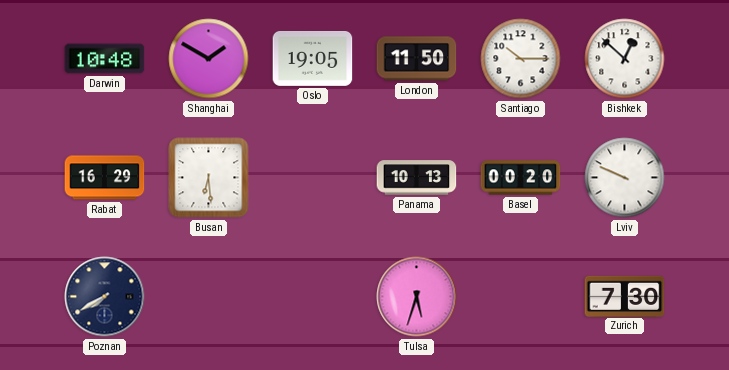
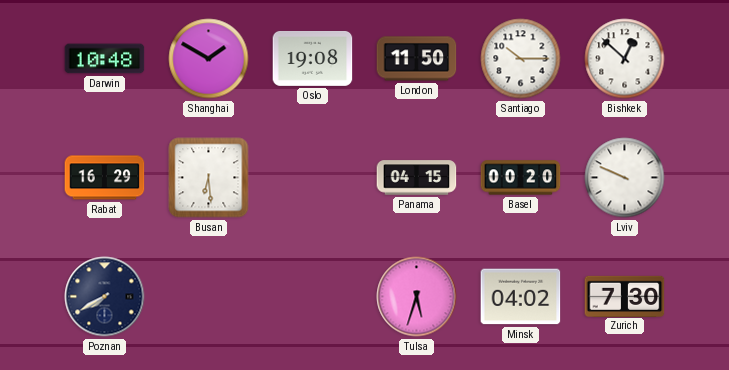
Oslo: 19:05 -> 19:08
Panama: 10:13 -> 04:15
Minsk: none -> 04:02
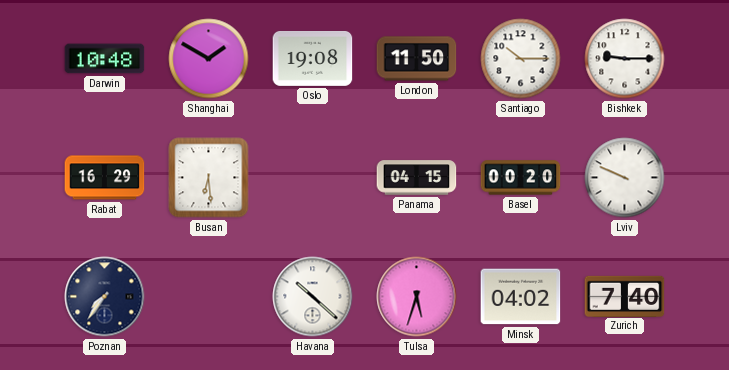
Bishkek: 12:52 -> 9:15
Poznan: 7:40 -> 7:36
Havana: none -> 10:22
Zurich: 7:30 -> 7:40
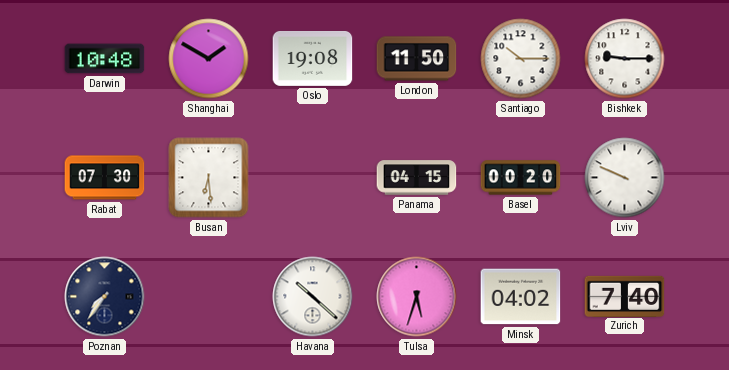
Rabat: 16:29 -> 07:30
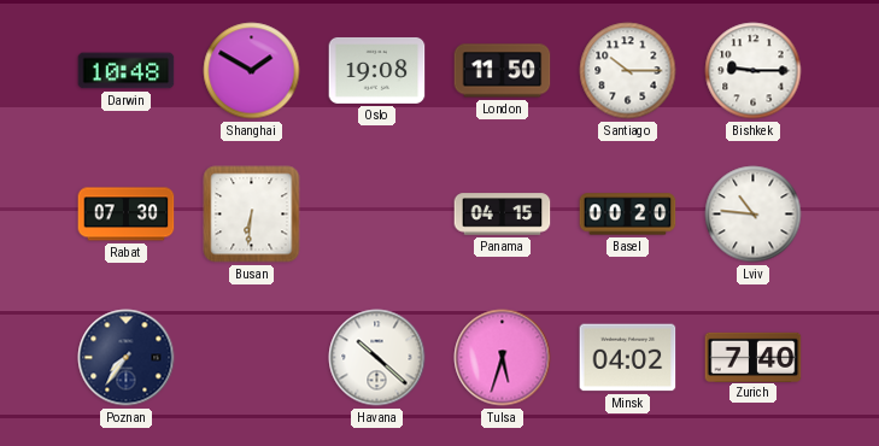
Busan: 6:29 -> 6:31
Lviv: 9:49 -> 10:46
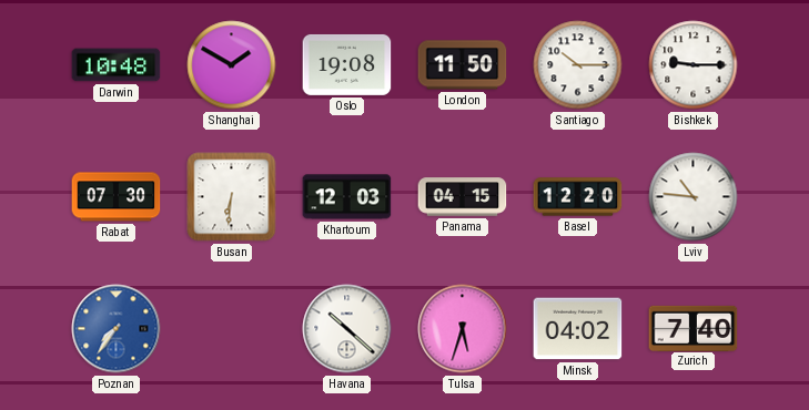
Khartoum: none -> 12:03
Basel: 00:20 -> 12:20
Poznan dial: navy -> blue
